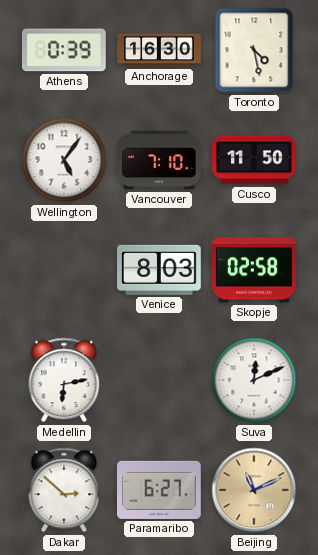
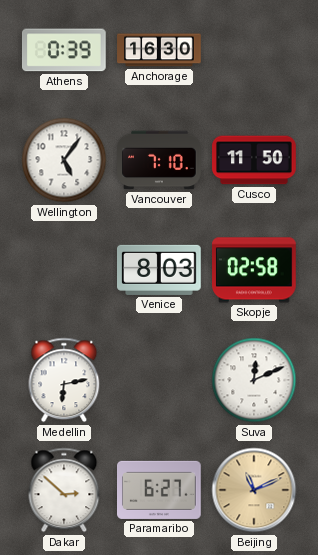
Toronto: 4:28 -> none
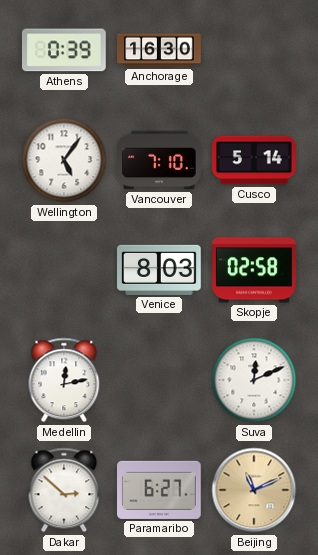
Cusco: 11:50 -> 5:14
Medellin: 6:13 -> 12:13
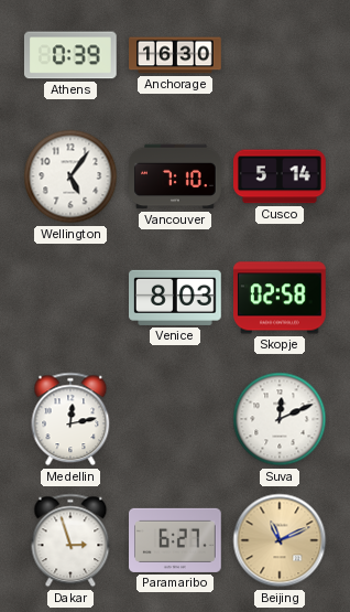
Dakar: 2:52 -> 2:57
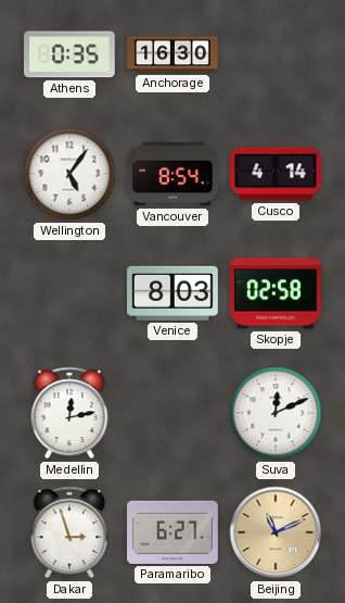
Athens: 0:39 -> 0:35
Vancouver: 7:10 -> 8:54
Cusco: 5:14 -> 4:14
